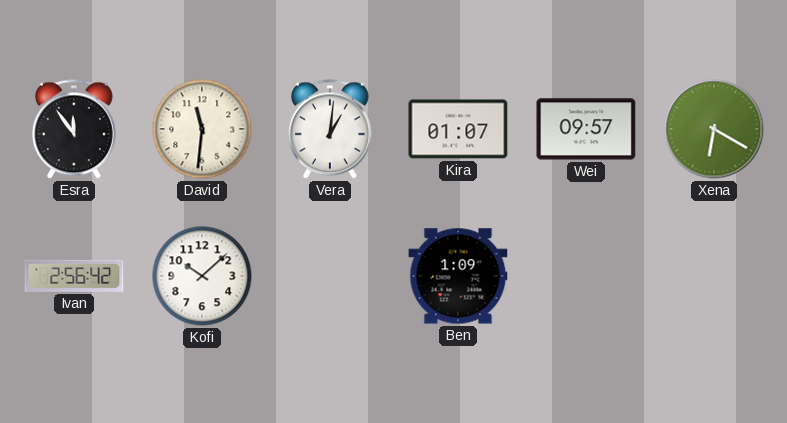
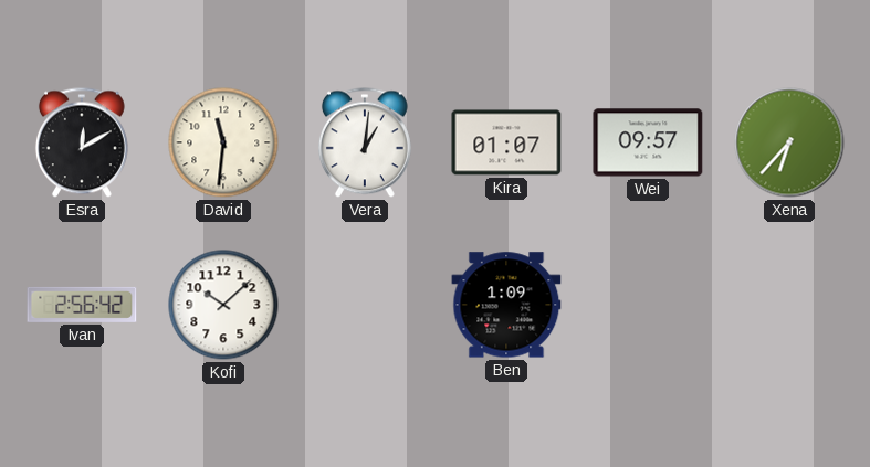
Esra: 11:54 -> 12:10
Xena: 6:20 -> 6:37
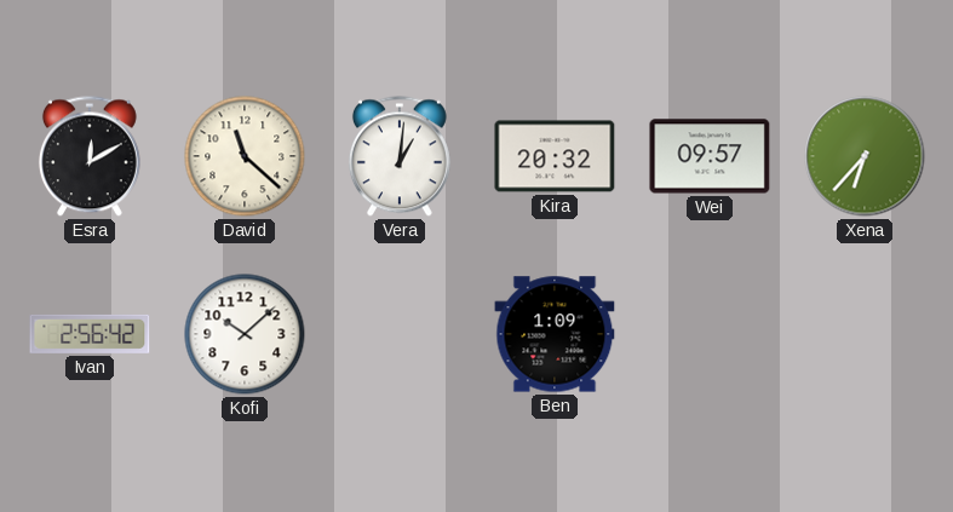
David: 11:31 -> 11:22
Kira: 01:07 -> 20:32
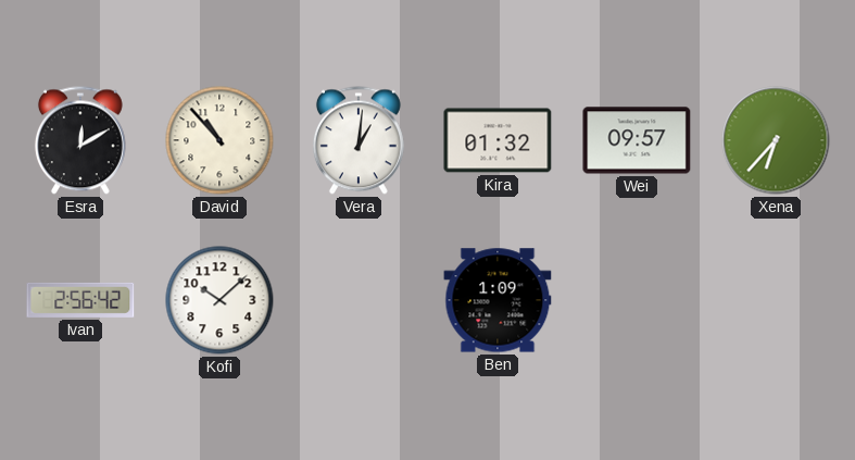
David: 11:22 -> 10:53
Kira: 20:32 -> 01:32
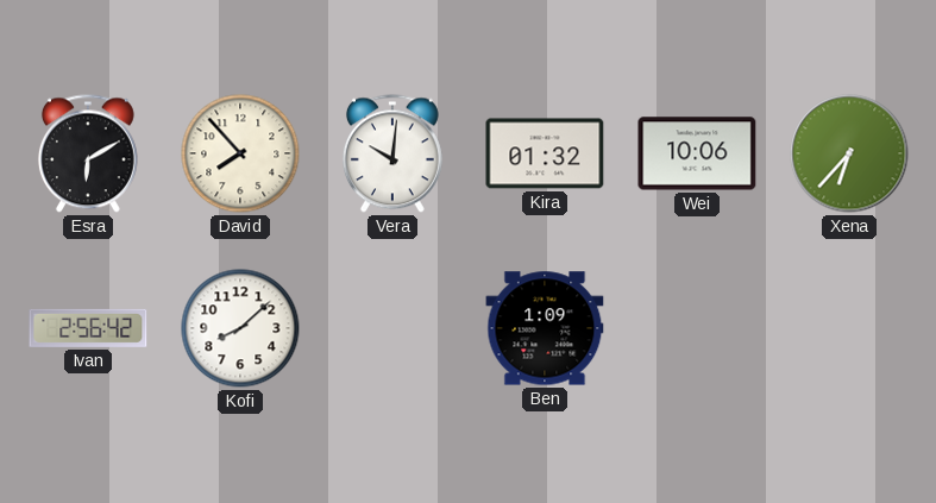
Esra: 12:10 -> 6:10
David: 10:53 -> 7:53
Vera: 1:01 -> 10:01
Wei: 09:57 -> 10:06
Kofi: 10:08 -> 8:08
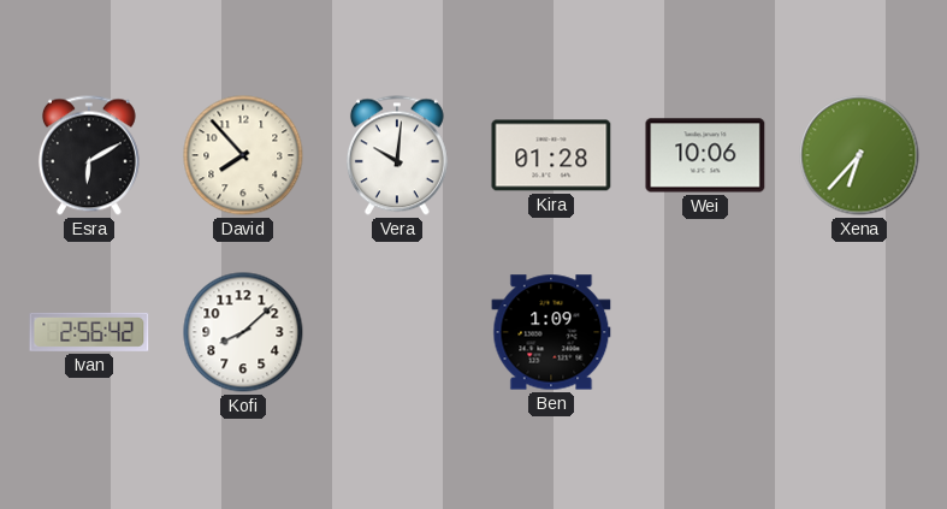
Kira: 01:32 -> 01:28
